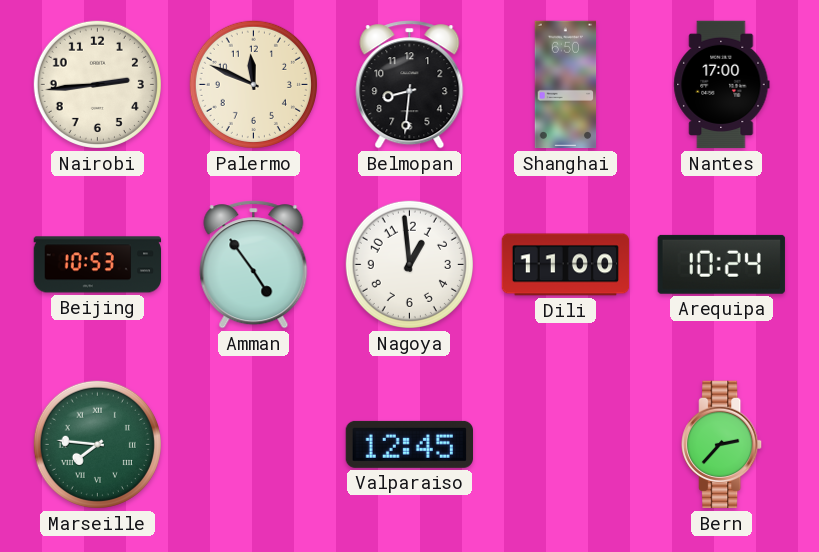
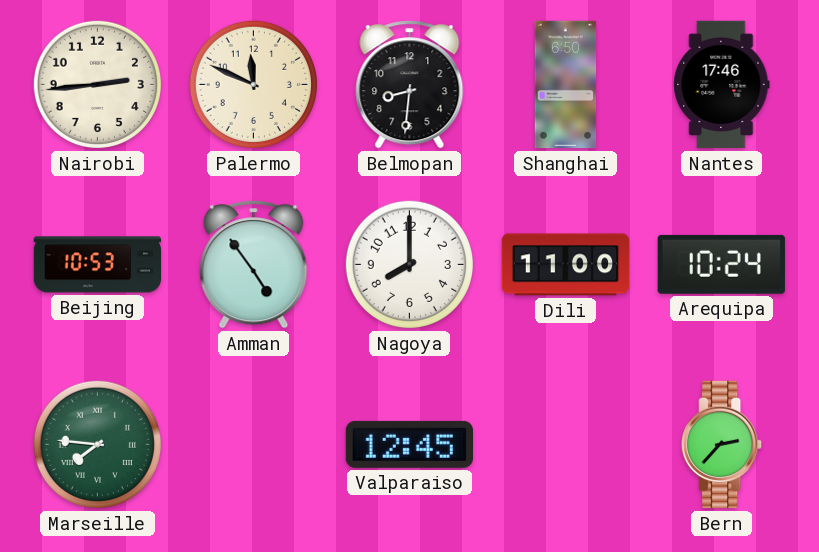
Nantes: 17:00 -> 17:46
Nagoya: 12:59 -> 8:00
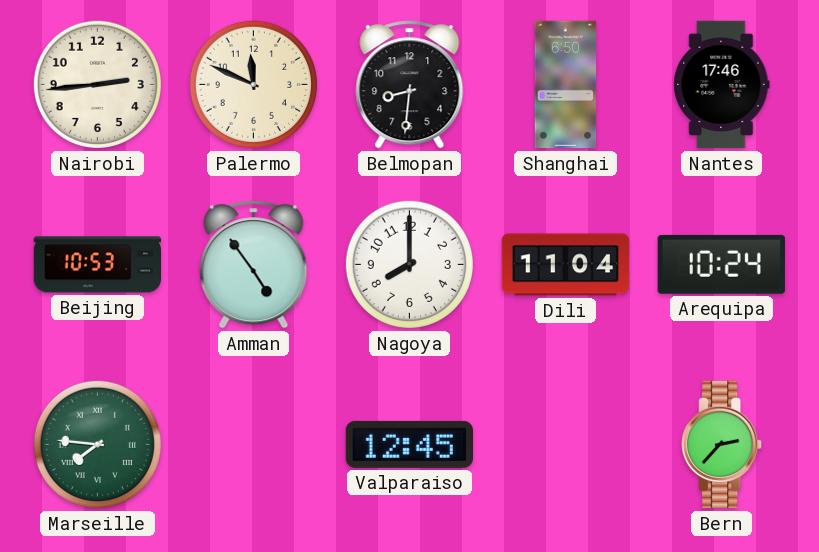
Dili: 11:00 -> 11:04
